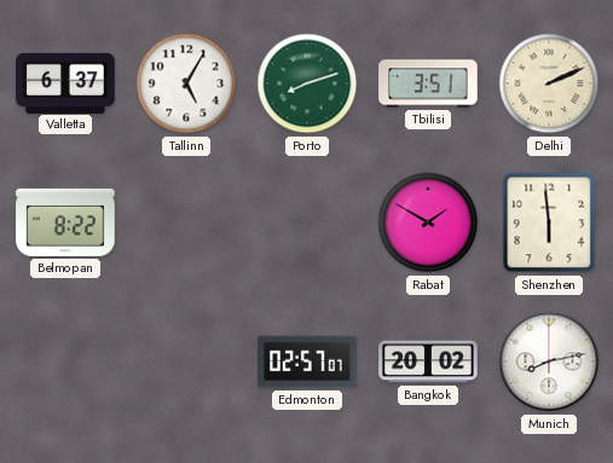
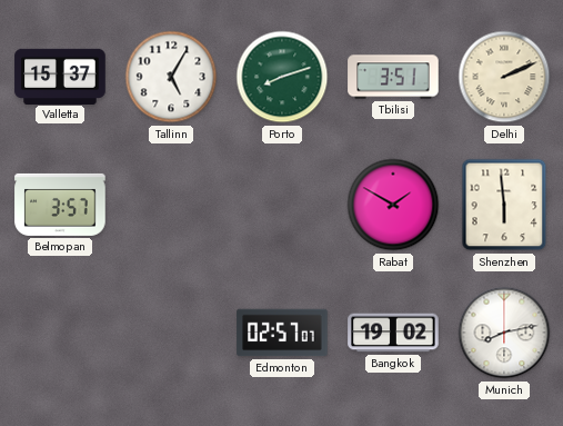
Valletta: 6:37 -> 15:37
Belmopan: 8:22 -> 3:57
Bangkok: 20:02 -> 19:02
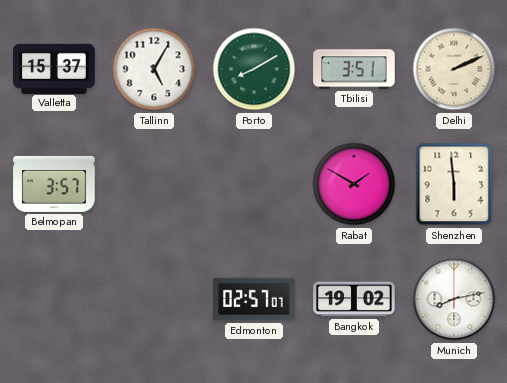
Porto: 8:12 -> 8:10
